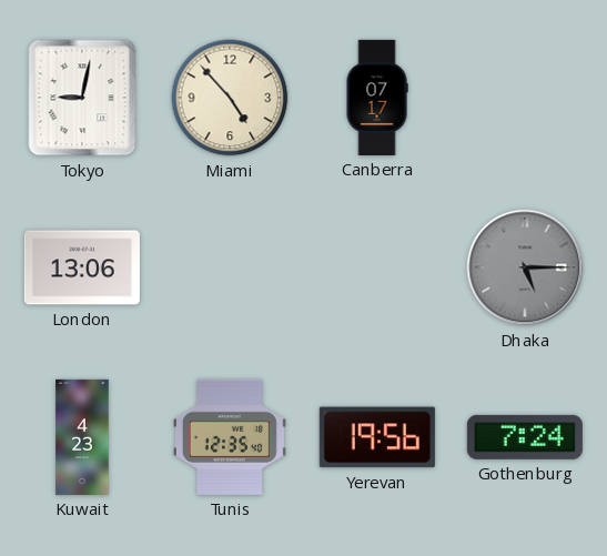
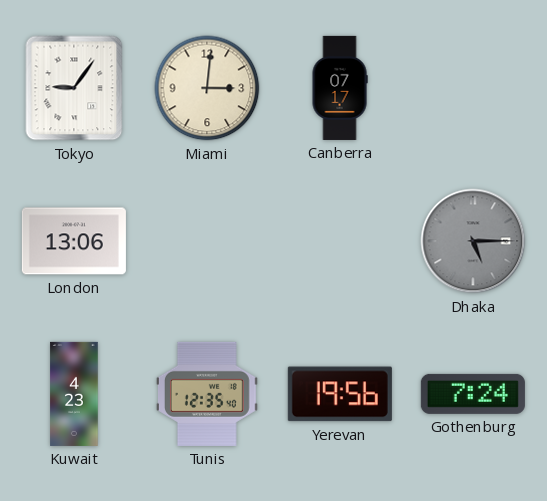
Tokyo: 9:02 -> 9:06
Miami: 4:53 -> 3:01
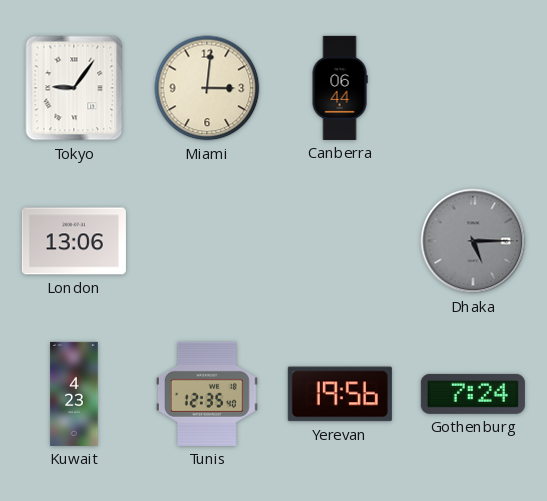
Canberra: 07:17 -> 06:44
